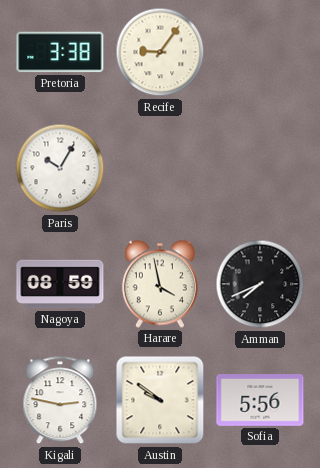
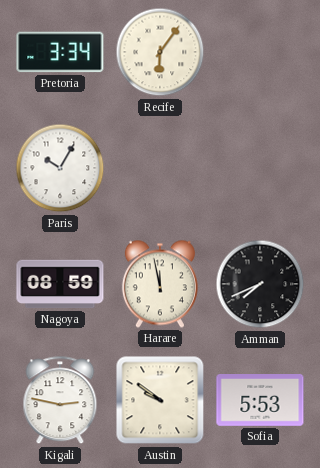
Pretoria: 3:38 -> 3:34
Recife: 9:06 -> 6:06
Harare: 3:58 -> 11:58
Sofia: 5:56 -> 5:53
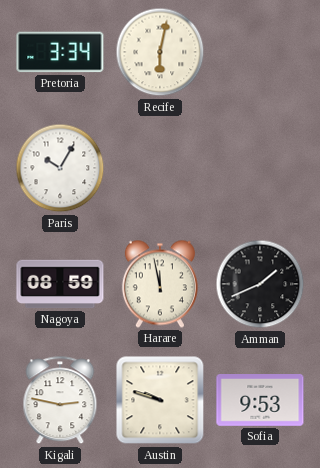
Recife: 6:06 -> 6:02
Amman: 7:41 -> 1:41
Austin: 9:51 -> 9:48
Sofia: 5:53 -> 9:53
